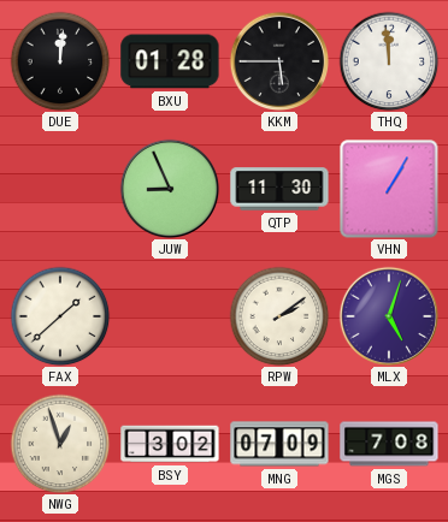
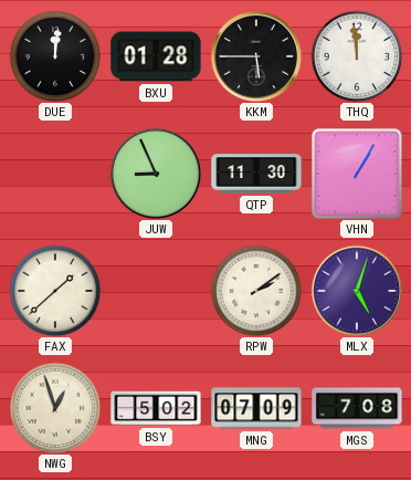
BSY: 3:02 -> 5:02
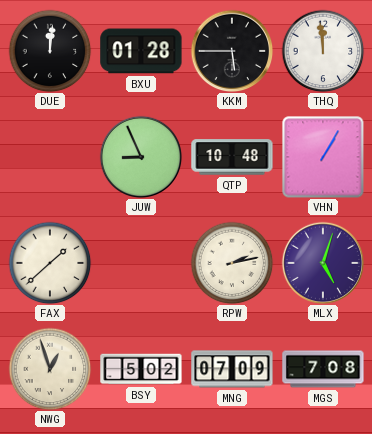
QTP: 11:30 -> 10:48
RPW: 2:09 -> 2:13
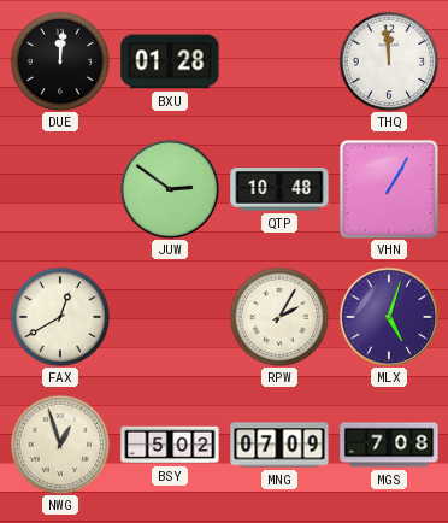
KKM: 5:45 -> none
JUW: 8:56 -> 2:51
FAX: 1:38 -> 12:40
RPW: 2:13 -> 2:05
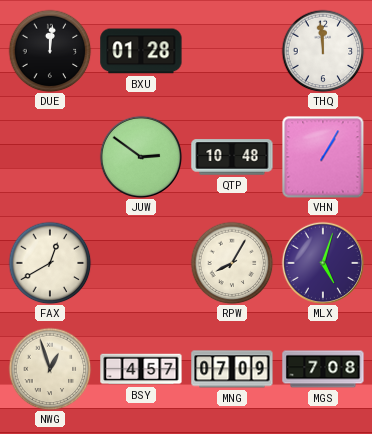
RPW: 2:05 -> 8:05
BSY: 5:02 -> 4:57
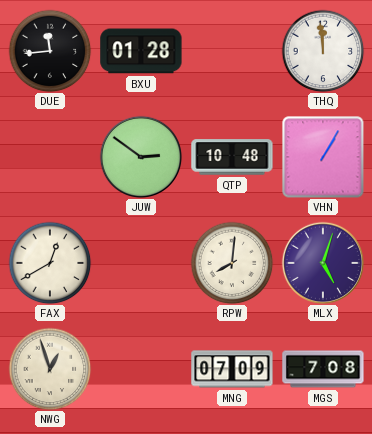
DUE: 12:01 -> 11:44
RPW: 8:05 -> 8:01
BSY: 4:57 -> none
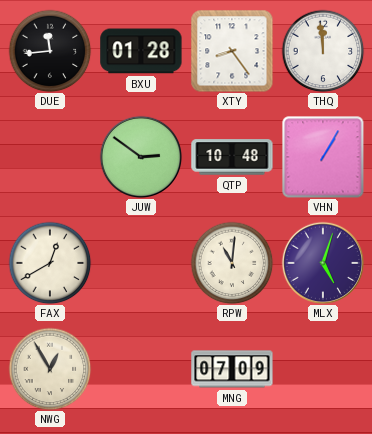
XTY: none -> 8:24
RPW: 8:01 -> 11:01
NWG: 12:57 -> 12:55
MGS: 7:08 -> none
